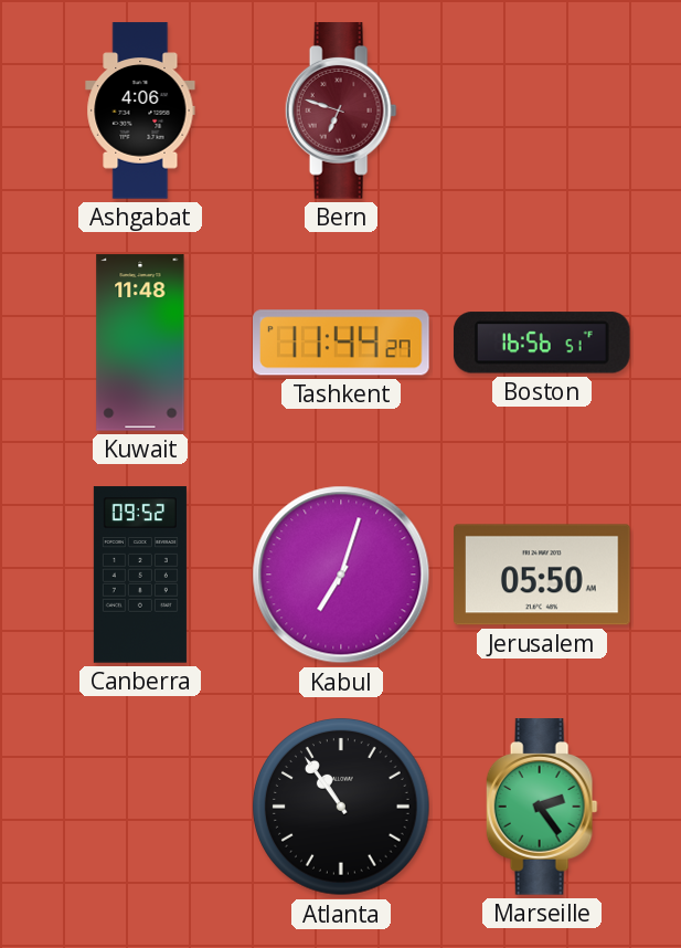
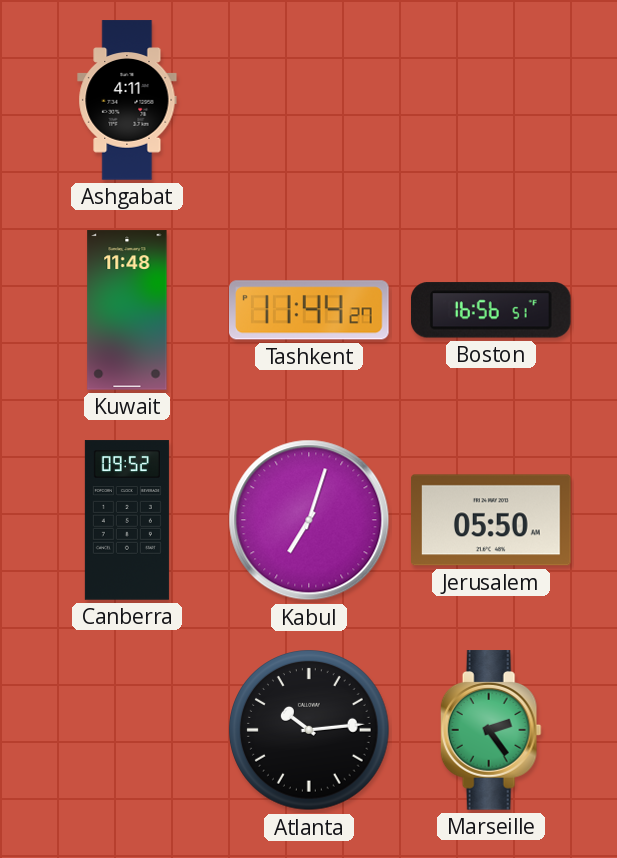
Ashgabat: 4:06 -> 4:11
Bern: 6:48 -> none
Atlanta: 10:54 -> 10:14
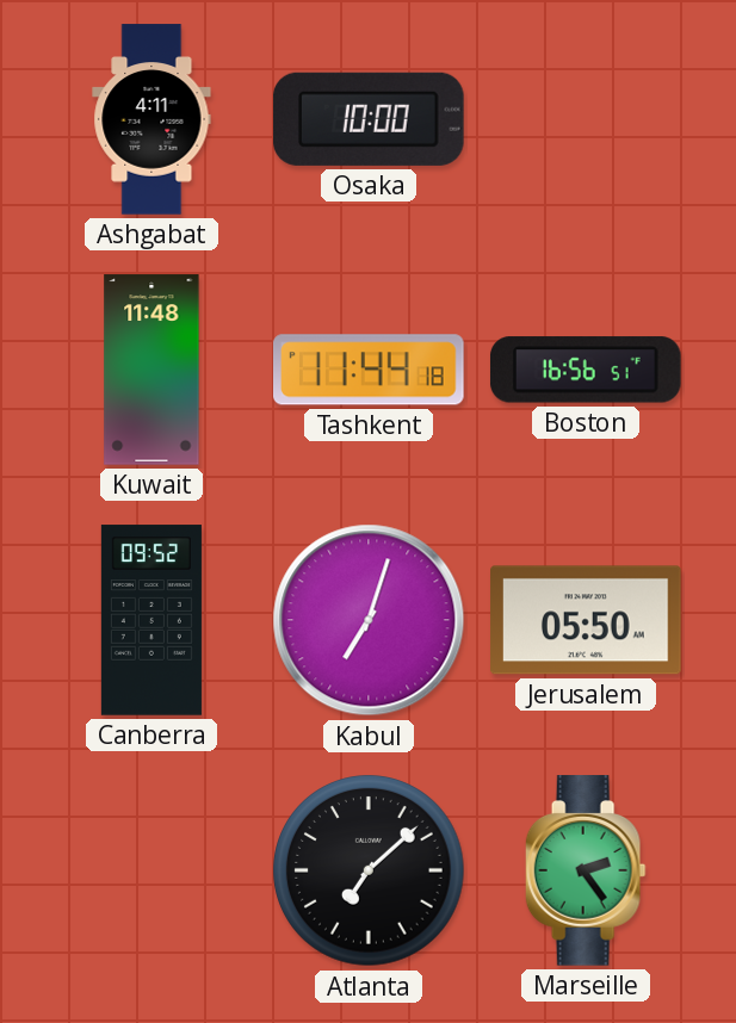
Osaka: none -> 10:00
Tashkent: 11:44:27 -> 11:44:18
Atlanta: 10:14 -> 7:08
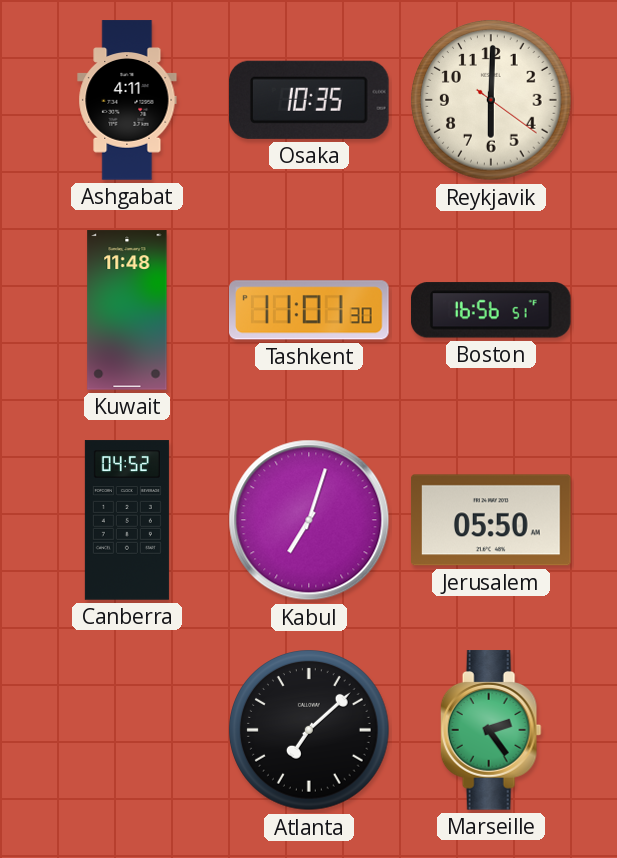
Osaka: 10:00 -> 10:35
Reykjavik: none -> 6:00
Tashkent: 11:44 -> 11:01
Canberra: 09:52 -> 04:52
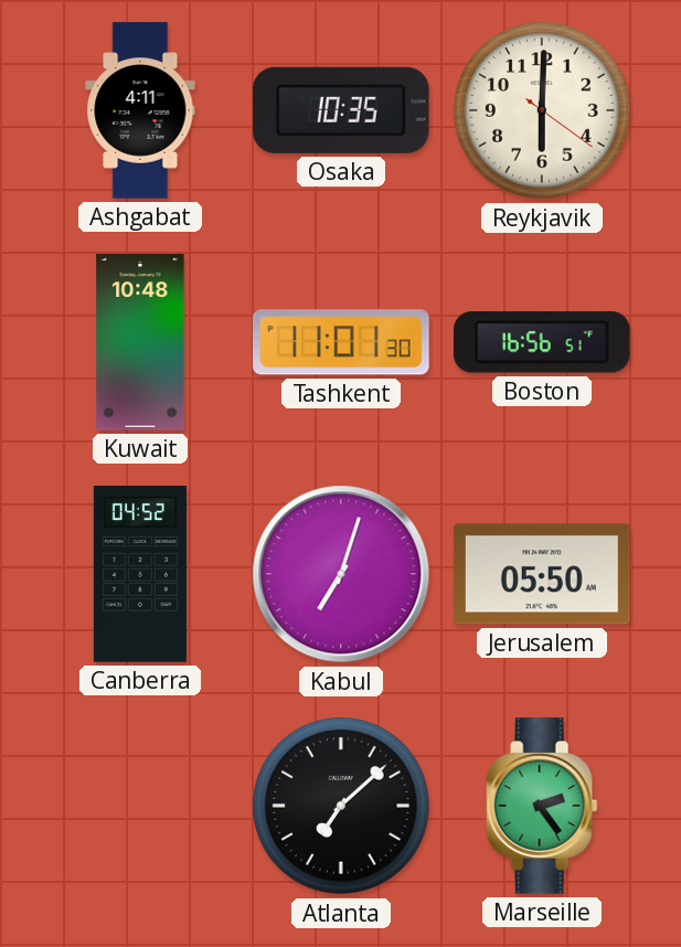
Kuwait: 11:48 -> 10:48
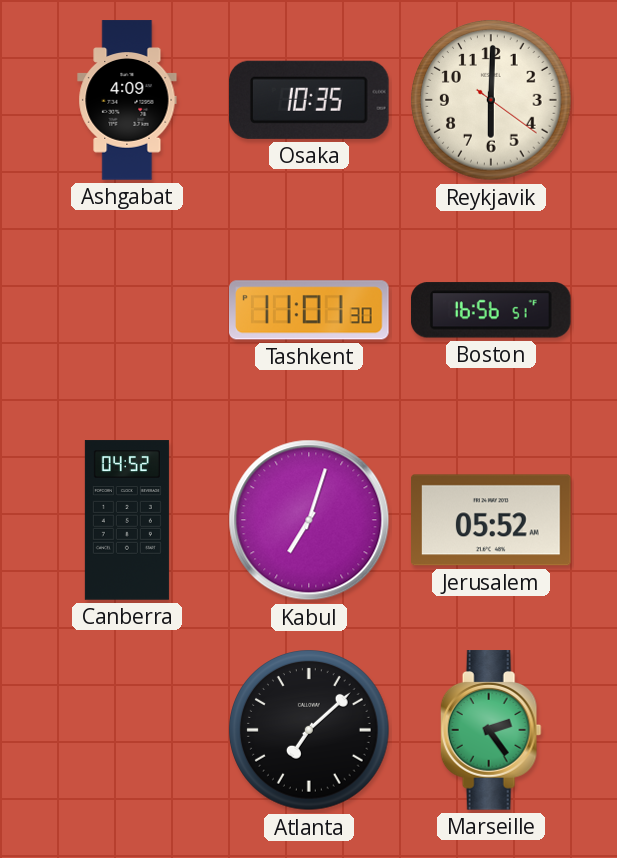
Ashgabat: 4:11 -> 4:09
Kuwait: 10:48 -> none
Jerusalem: 05:50 -> 05:52
